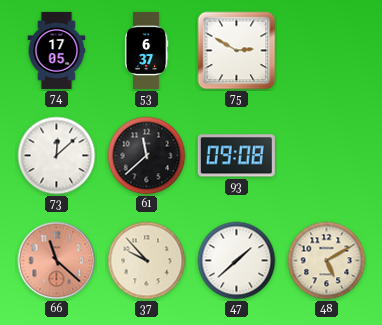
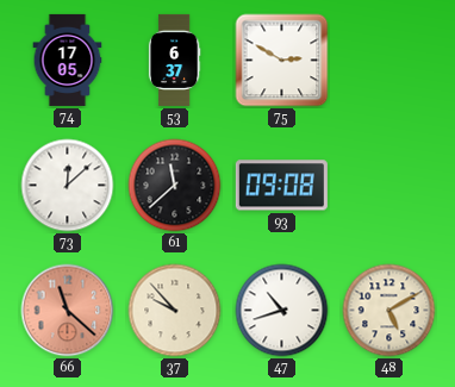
47: 1:38 -> 10:42
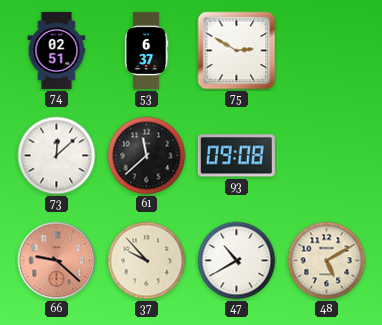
74: 17:05 -> 02:51
66: 11:22 -> 9:22
47: 10:42 -> 10:40
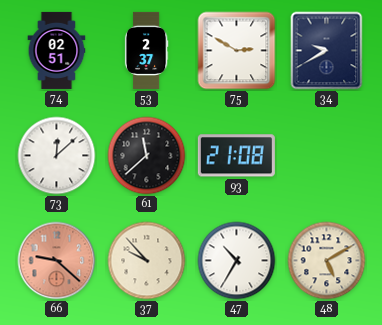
53: 6:37 -> 2:37
34: none -> 9:40
93: 09:08 -> 21:08
47: 10:40 -> 10:35
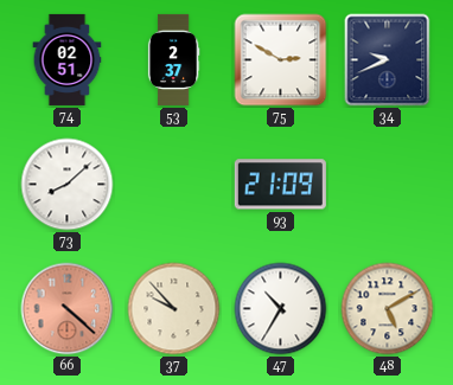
34: 9:40 -> 9:41
73: 12:08 -> 8:08
61: 11:38 -> none
93: 21:08 -> 21:09
66: 9:22 -> 4:22
